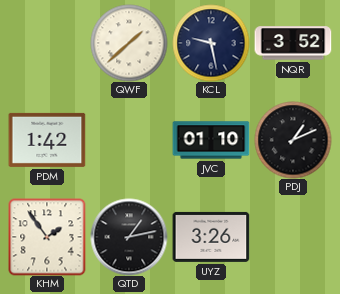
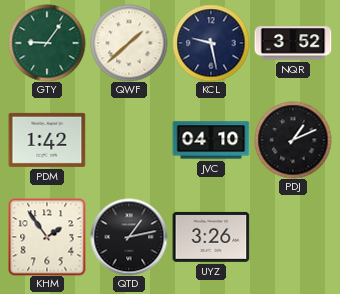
GTY: none -> 9:06
JVC: 01:10 -> 04:10
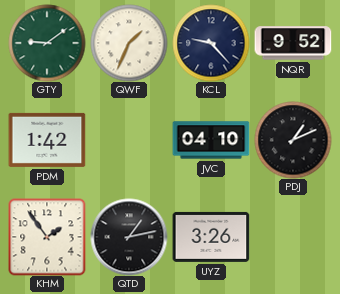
GTY: 9:06 -> 9:09
QWF: 1:38 -> 1:34
KCL: 9:28 -> 9:23
NQR: 3:52 -> 9:52
